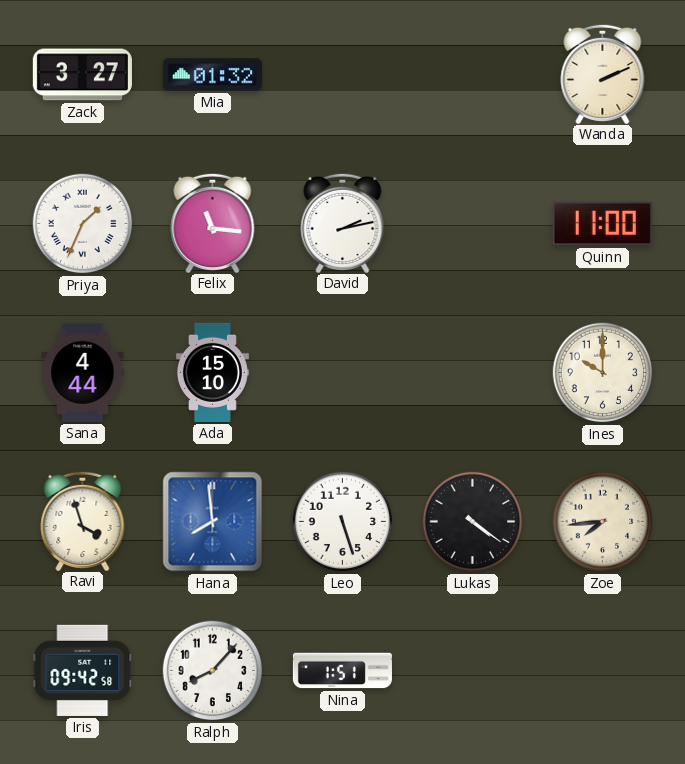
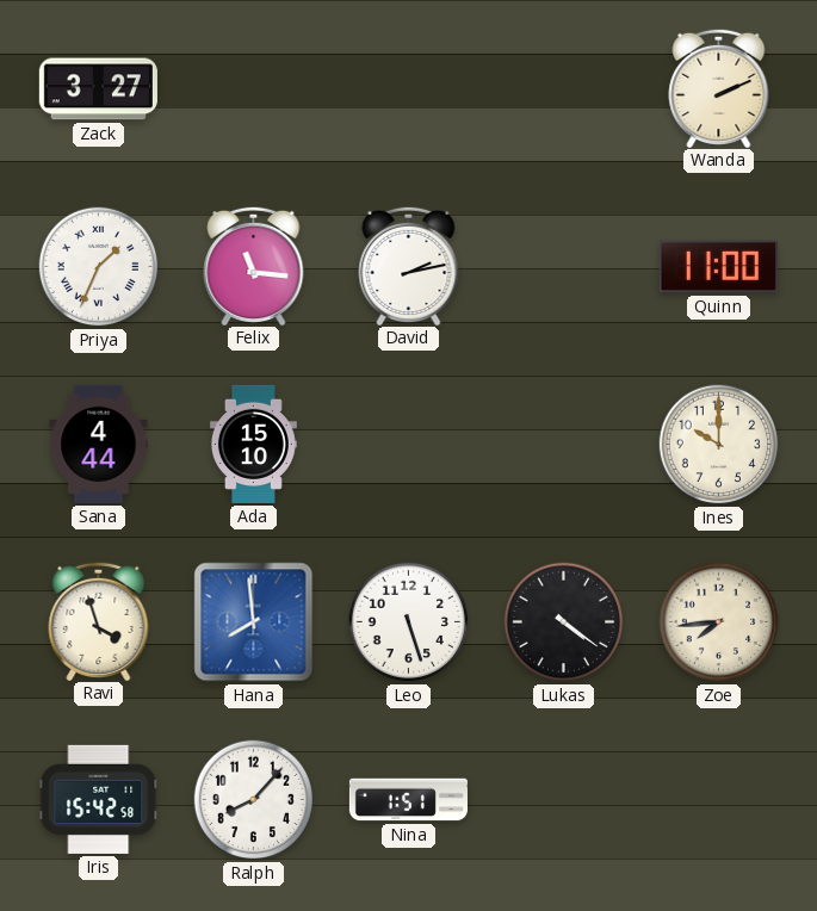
Mia: 01:32 -> none
Iris: 09:42 -> 15:42
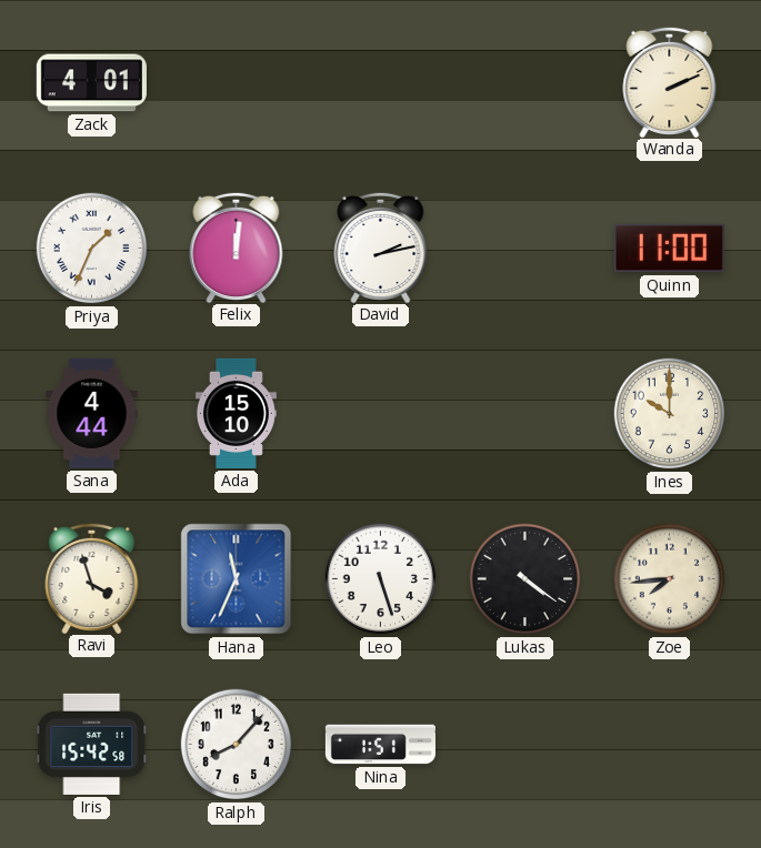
Zack: 3:27 -> 4:01
Felix: 11:16 -> 12:01
Hana: 7:59 -> 11:34
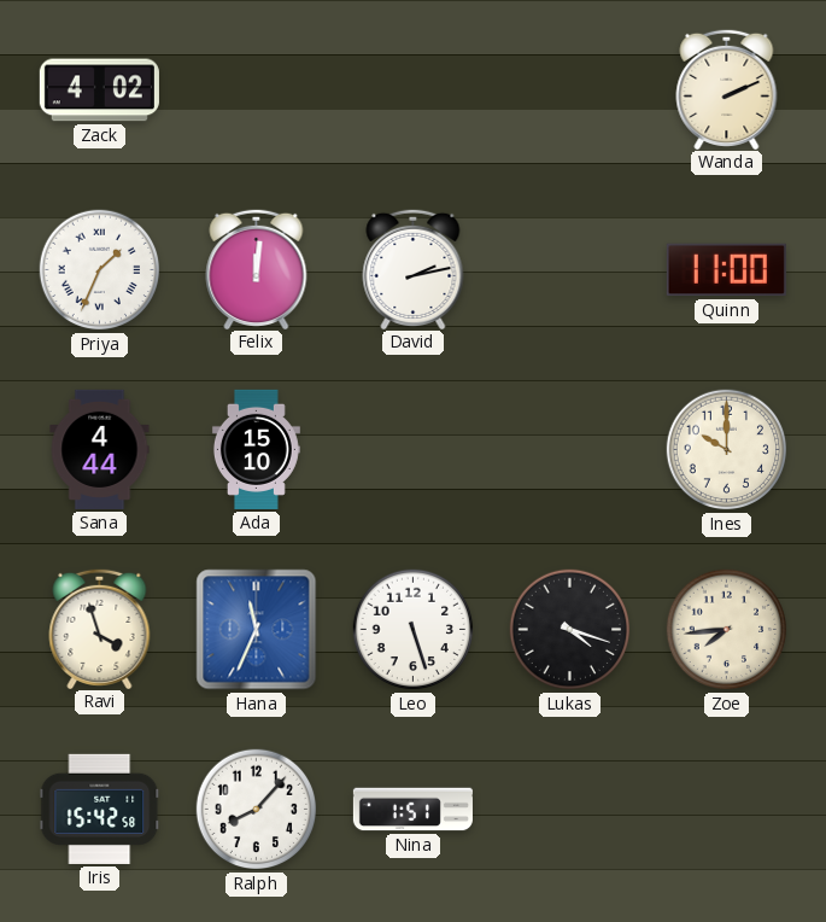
Zack: 4:01 -> 4:02
Lukas: 4:21 -> 4:18
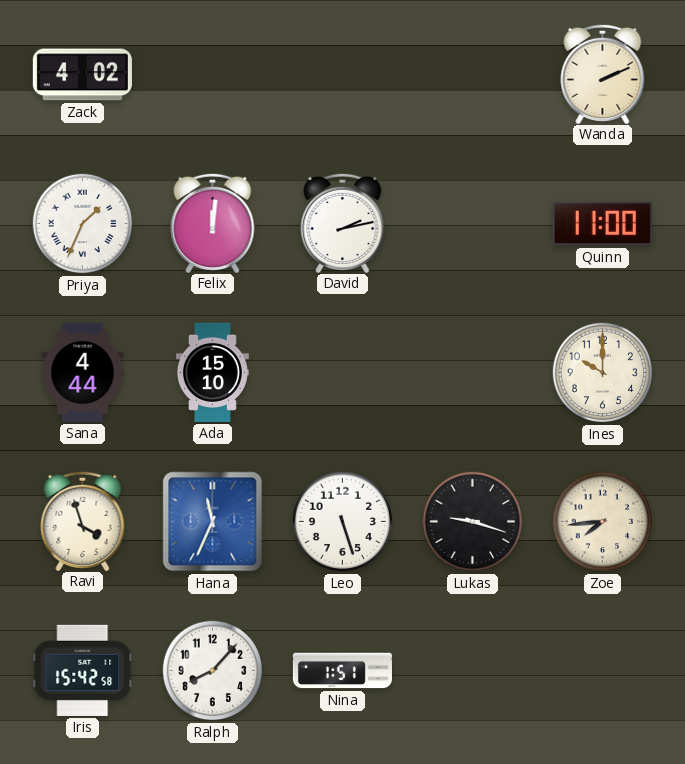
Lukas: 4:18 -> 9:18
